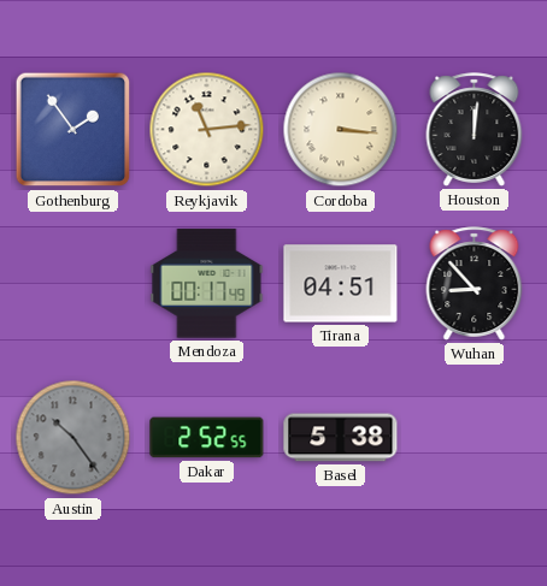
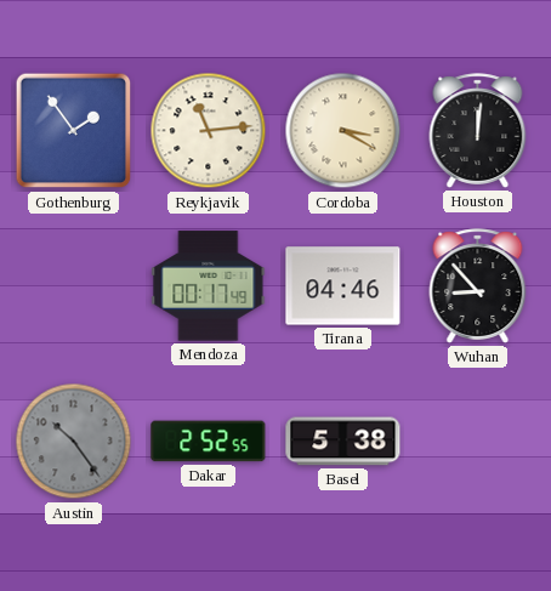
Cordoba: 3:16 -> 3:20
Tirana: 04:51 -> 04:46
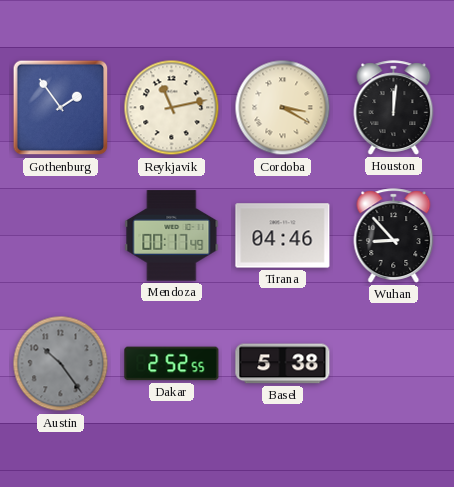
Reykjavik: 11:14 -> 11:13
